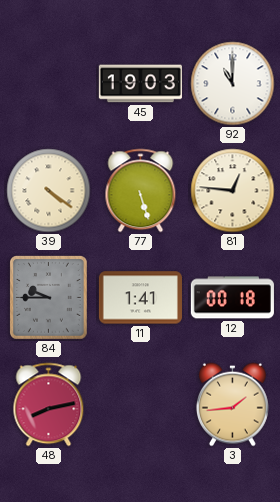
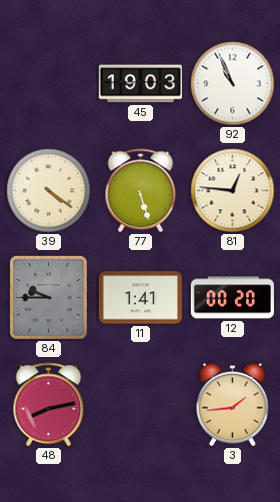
92: 11:00 -> 10:56
12: 00:18 -> 00:20
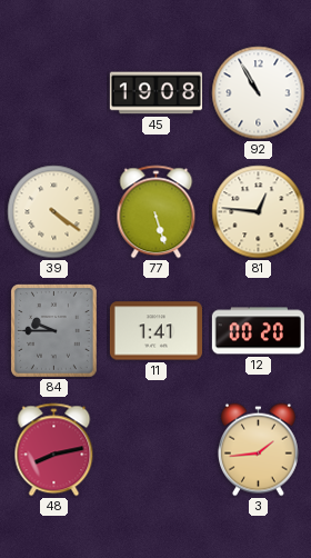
45: 19:03 -> 19:08
92: 10:56 -> 10:55
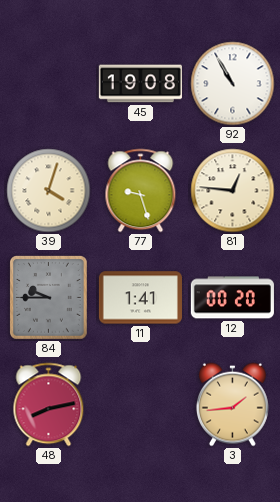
39: 4:21 -> 4:03
77: 5:27 -> 9:27
